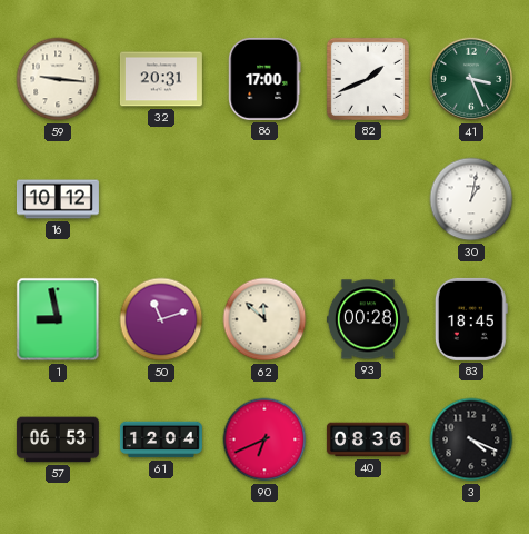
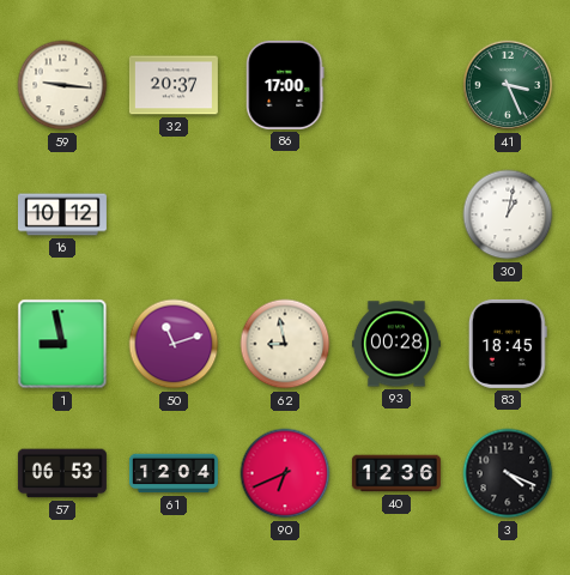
32: 20:31 -> 20:37
82: 1:41 -> none
62: 11:52 -> 8:58
40: 08:36 -> 12:36
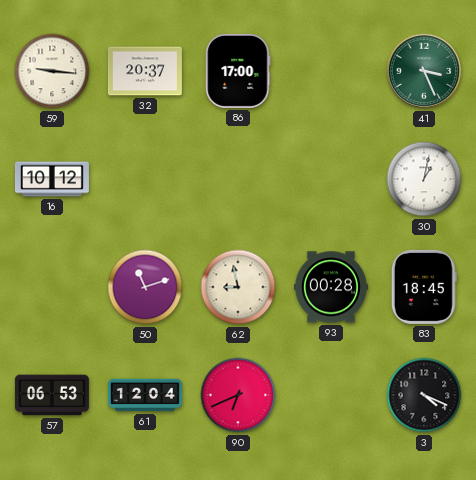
1: 8:58 -> none
40: 12:36 -> none
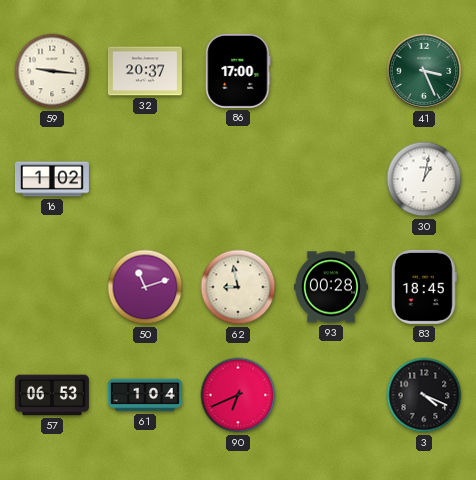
16: 10:12 -> 1:02
61: 12:04 -> 1:04
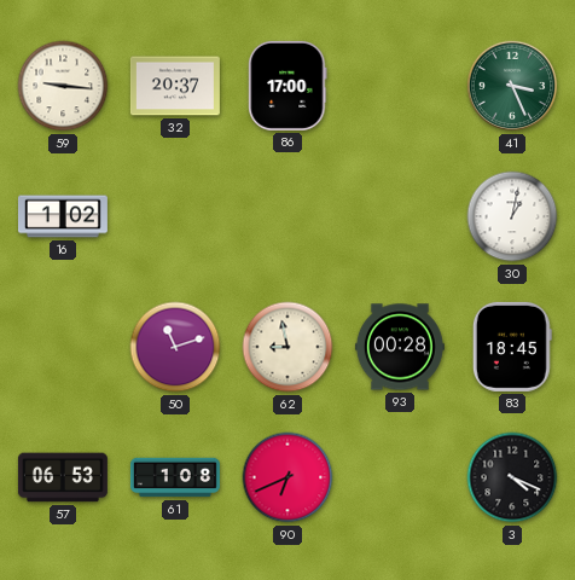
61: 1:04 -> 1:08
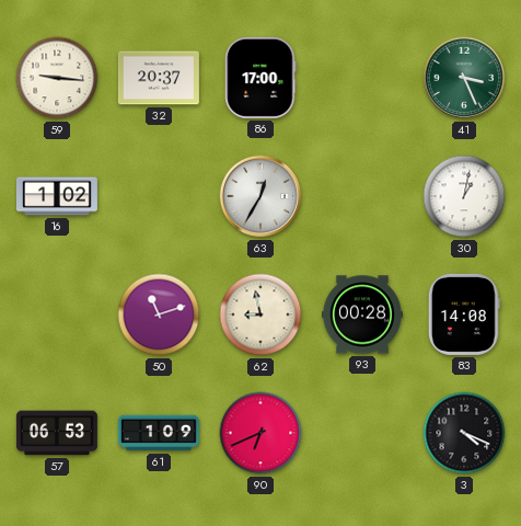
63: none -> 12:35
83: 18:45 -> 14:08
61: 1:08 -> 1:09
